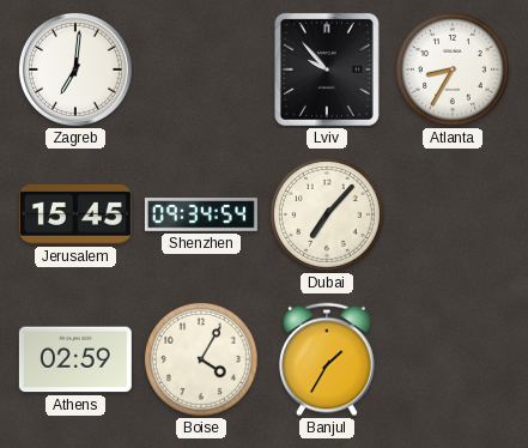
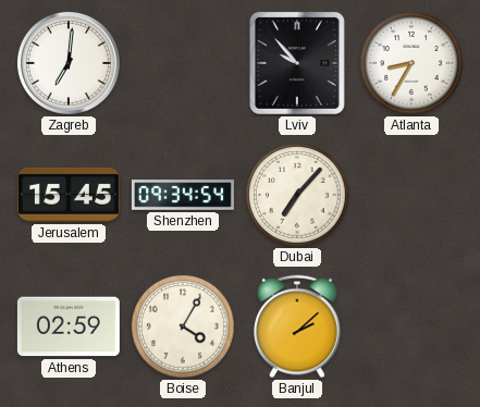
Banjul: 1:35 -> 2:08
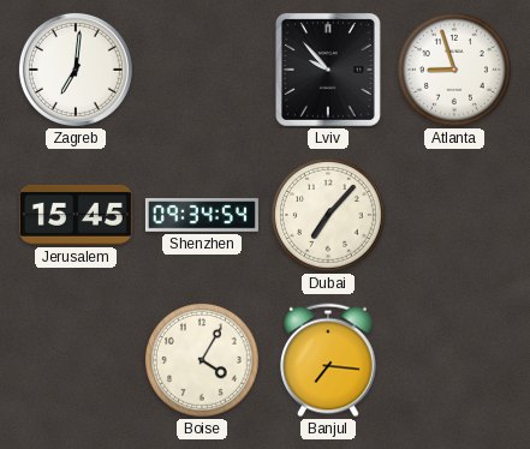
Atlanta: 8:35 -> 8:57
Athens: 02:59 -> none
Banjul: 2:08 -> 7:16
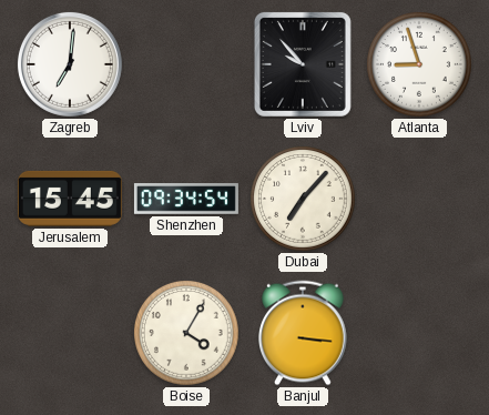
Banjul: 7:16 -> 3:16
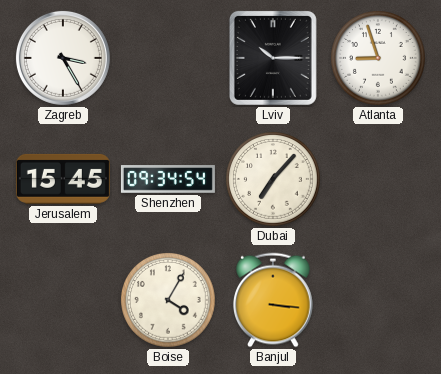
Zagreb: 7:01 -> 3:25
Lviv: 9:53 -> 10:15
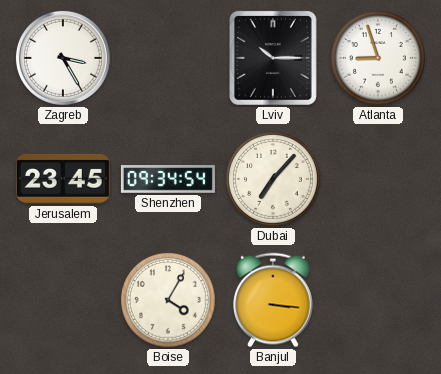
Jerusalem: 15:45 -> 23:45
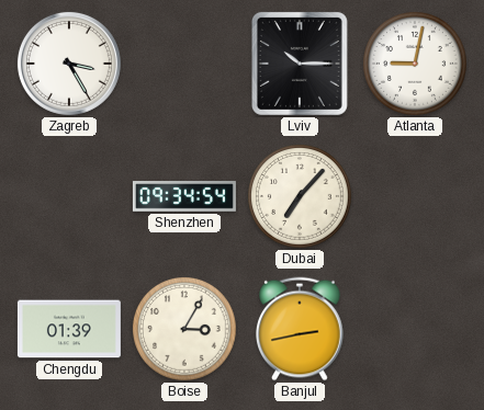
Atlanta: 8:57 -> 9:02
Jerusalem: 23:45 -> none
Chengdu: none -> 01:39
Boise: 4:05 -> 3:05
Banjul: 3:16 -> 2:43
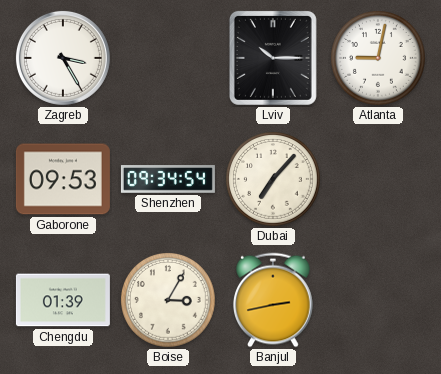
Gaborone: none -> 09:53
